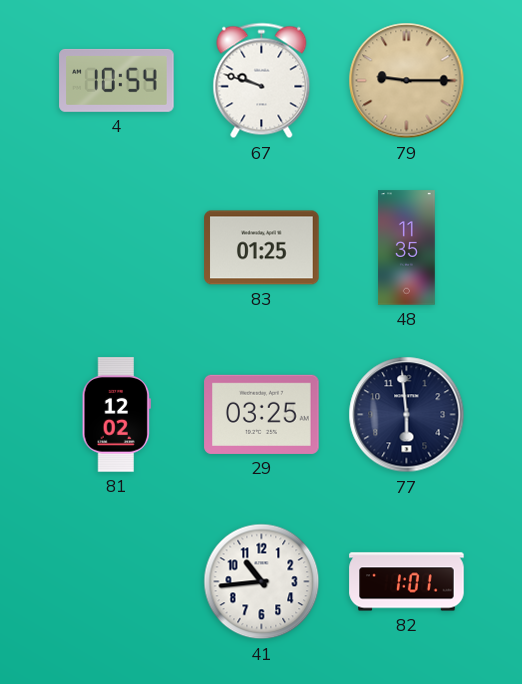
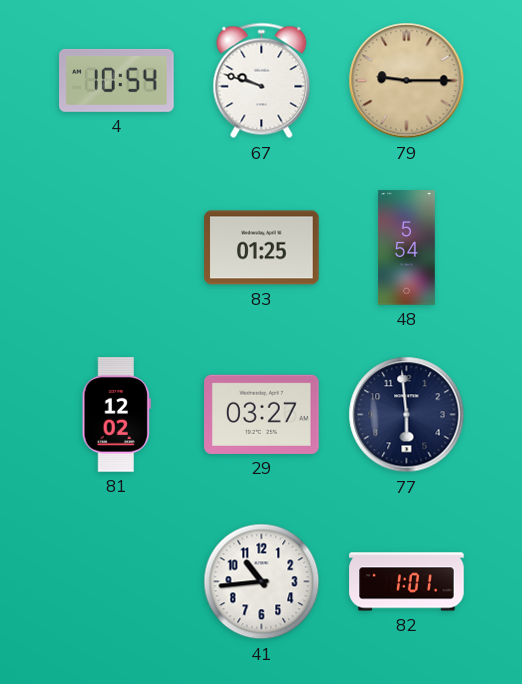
48: 11:35 -> 5:54
29: 03:25 -> 03:27
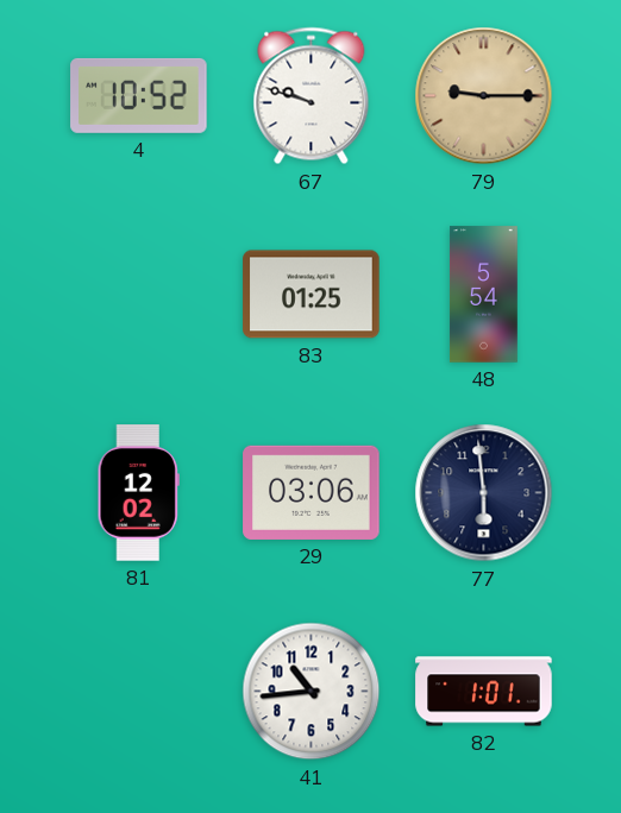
4: 10:54 -> 10:52
29: 03:27 -> 03:06
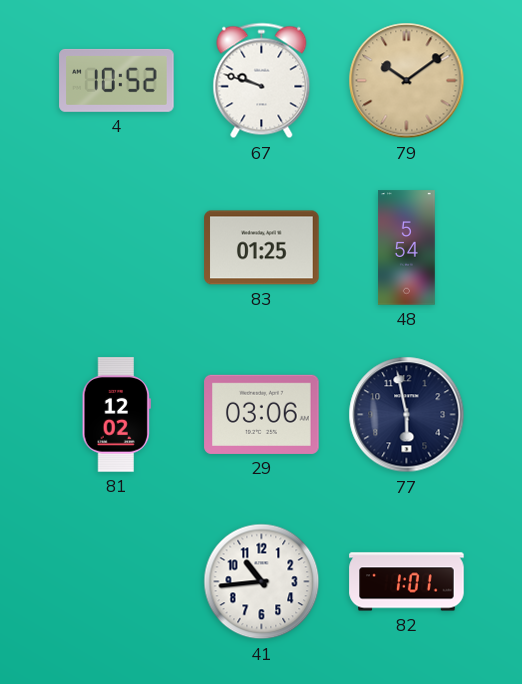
79: 9:15 -> 10:09
77: 5:59 -> 5:58
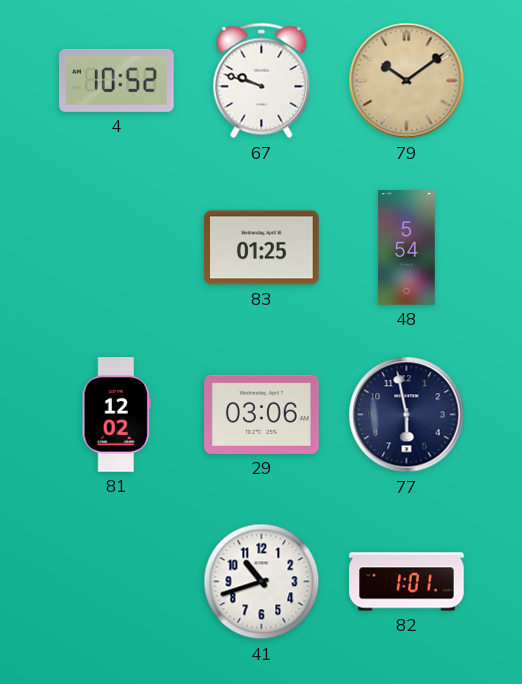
41: 10:44 -> 10:42
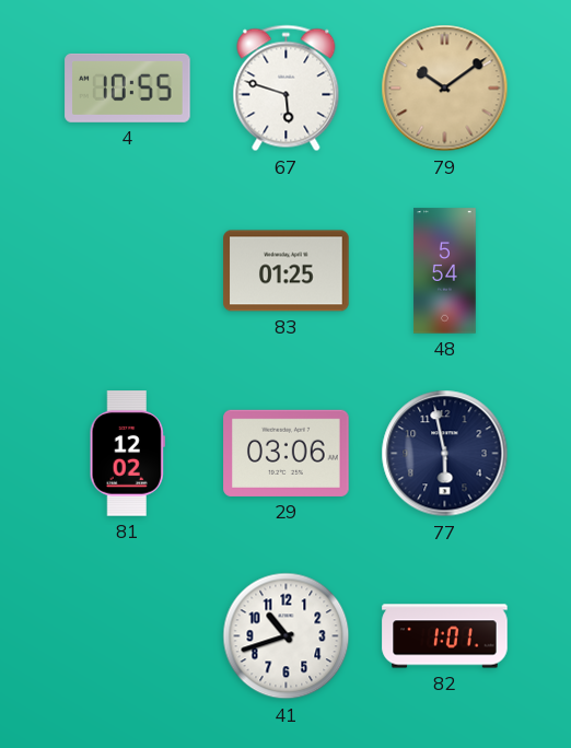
4: 10:52 -> 10:55
67: 9:48 -> 5:48
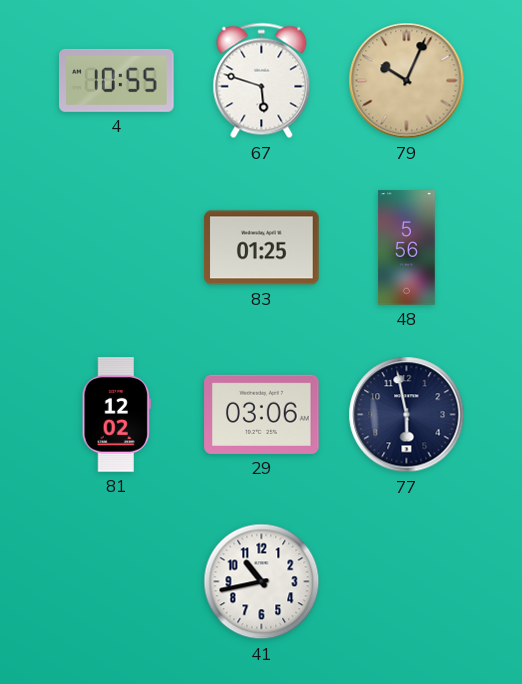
79: 10:09 -> 10:04
48: 5:54 -> 5:56
41: 10:42 -> 10:43
82: 1:01 -> none
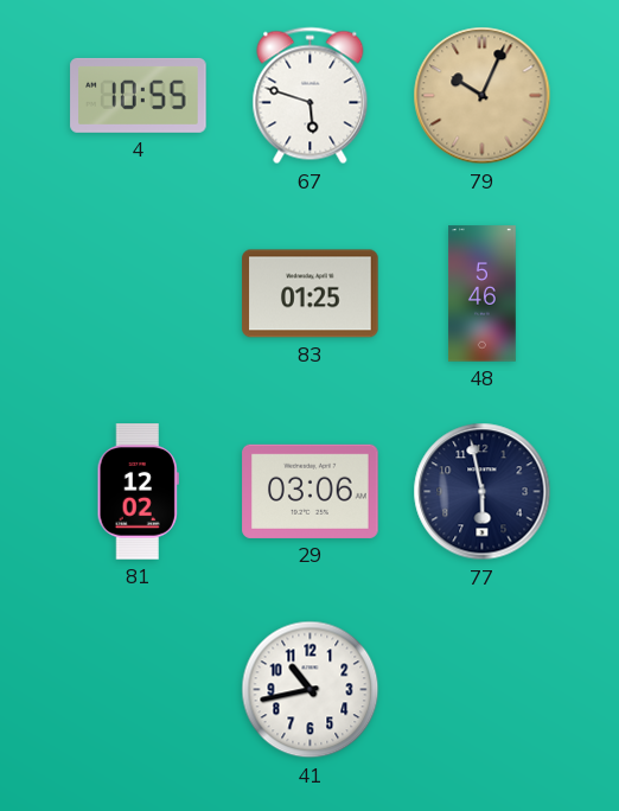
48: 5:56 -> 5:46
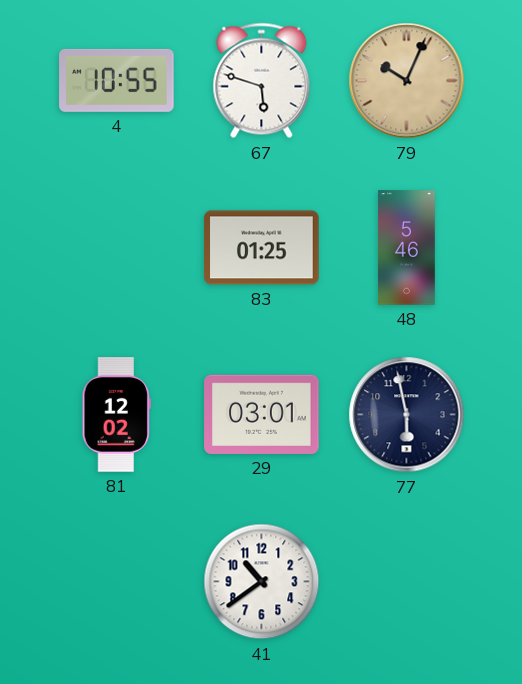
29: 03:06 -> 03:01
41: 10:43 -> 10:39
